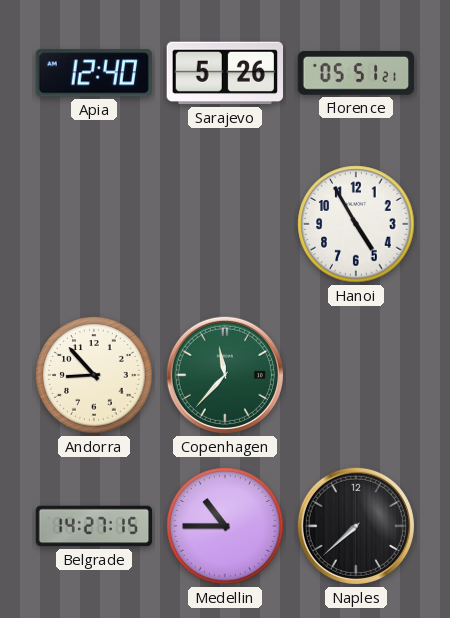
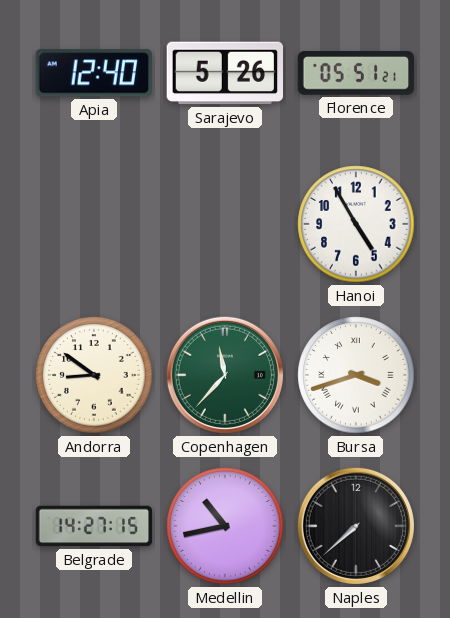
Andorra: 8:53 -> 8:51
Bursa: none -> 3:42
Medellin: 10:45 -> 10:43
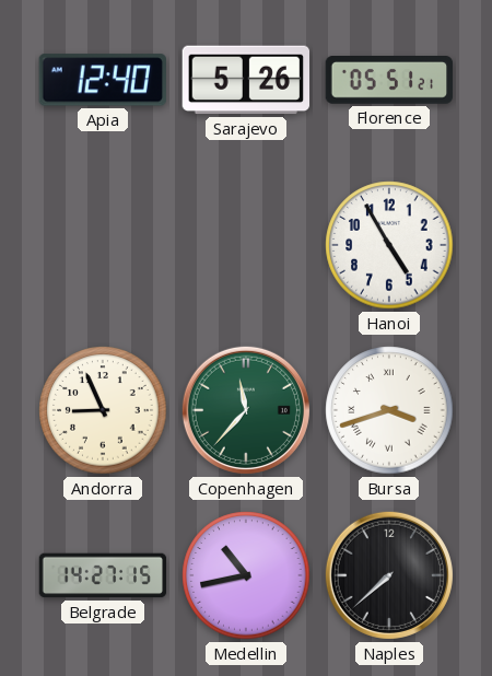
Andorra: 8:51 -> 8:56
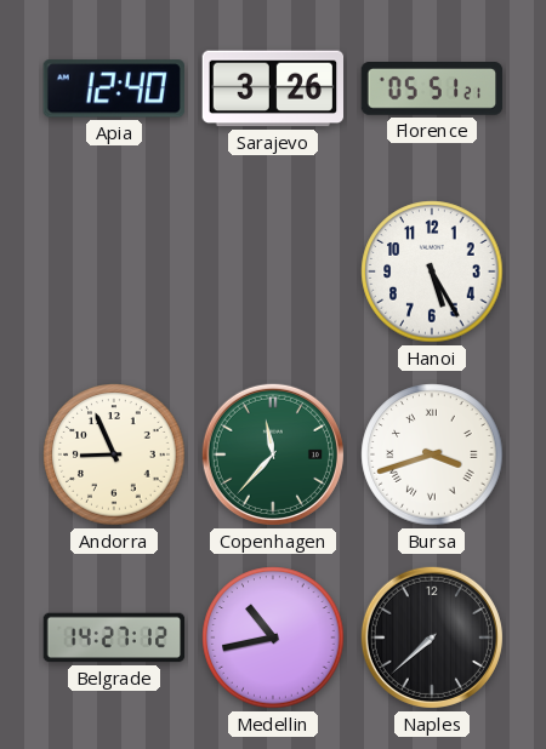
Sarajevo: 5:26 -> 3:26
Hanoi: 4:55 -> 5:25
Belgrade: 14:27:15 -> 14:27:12
